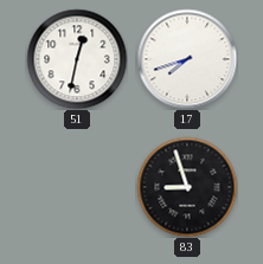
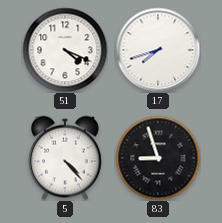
51: 12:32 -> 4:19
5: none -> 4:23
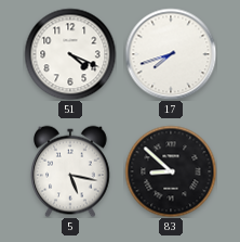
5: 4:23 -> 5:17
83: 8:57 -> 8:52
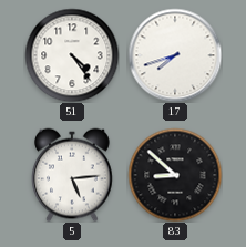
51: 4:19 -> 4:24
5: 5:17 -> 5:14
